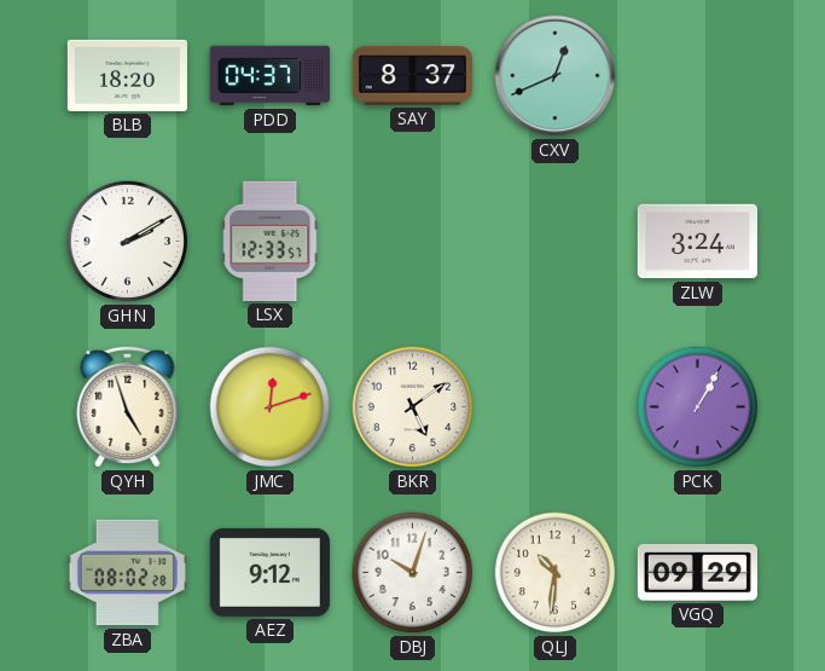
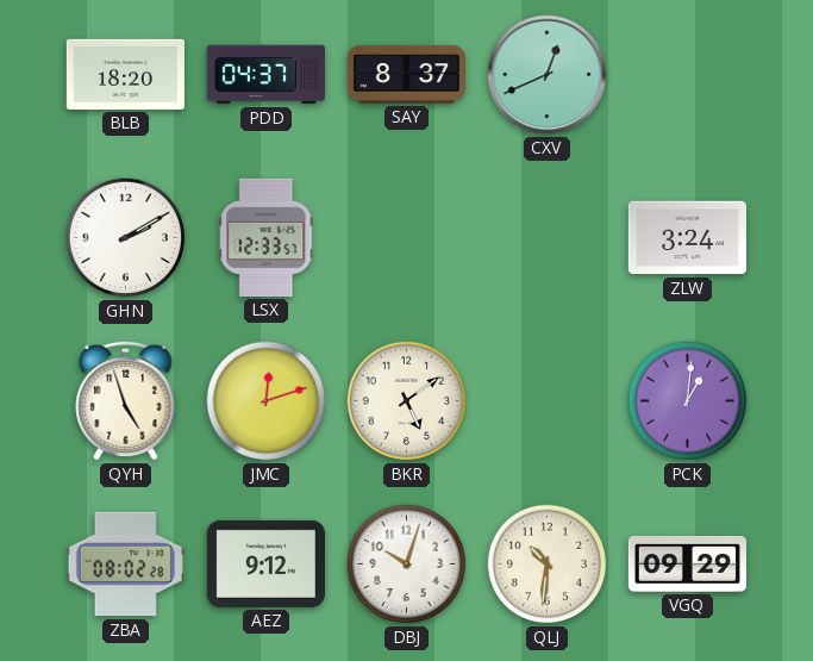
PCK: 1:05 -> 1:01
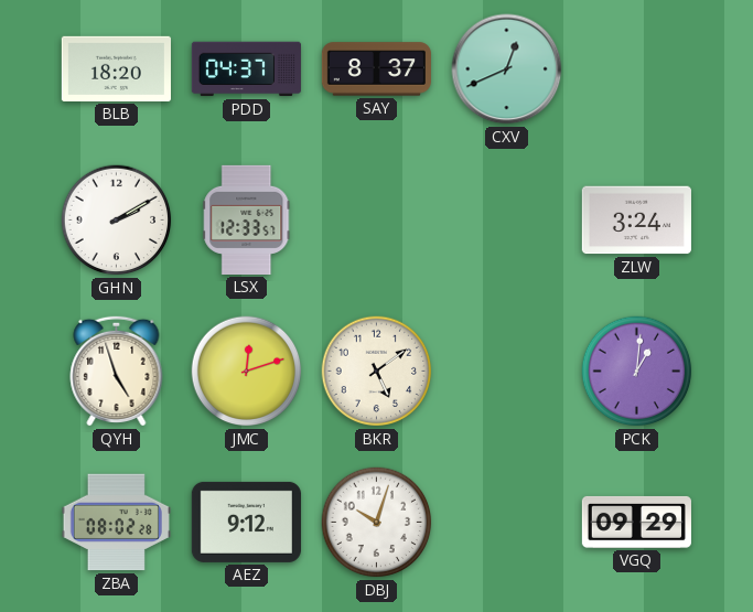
QLJ: 10:31 -> none
